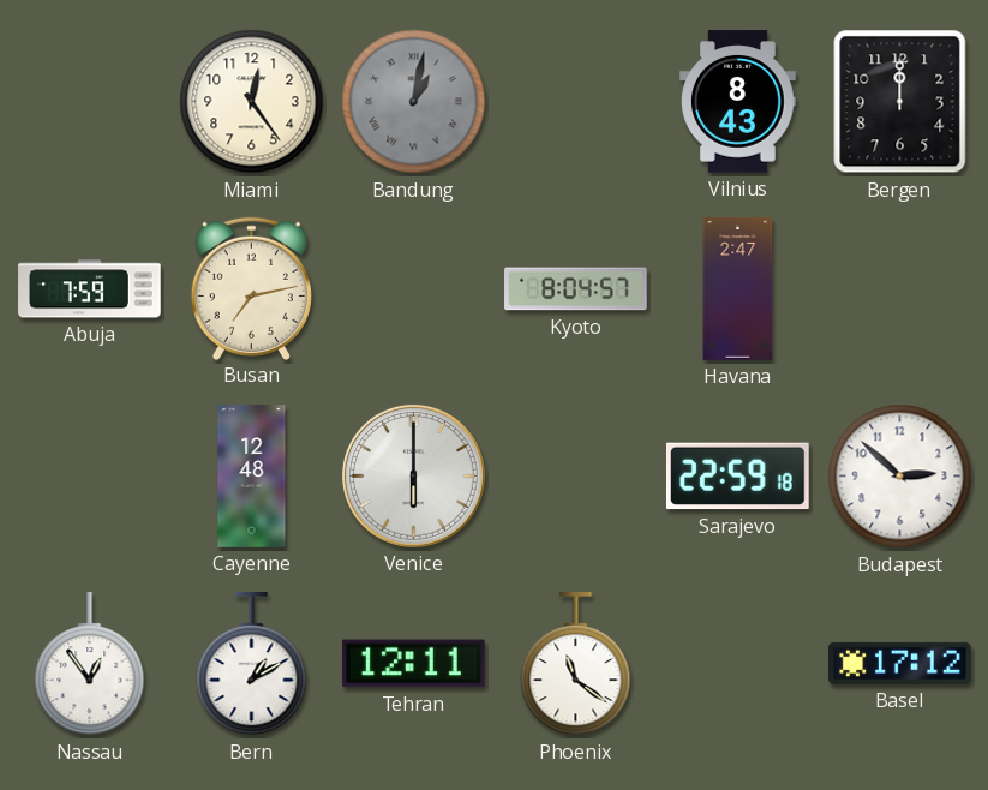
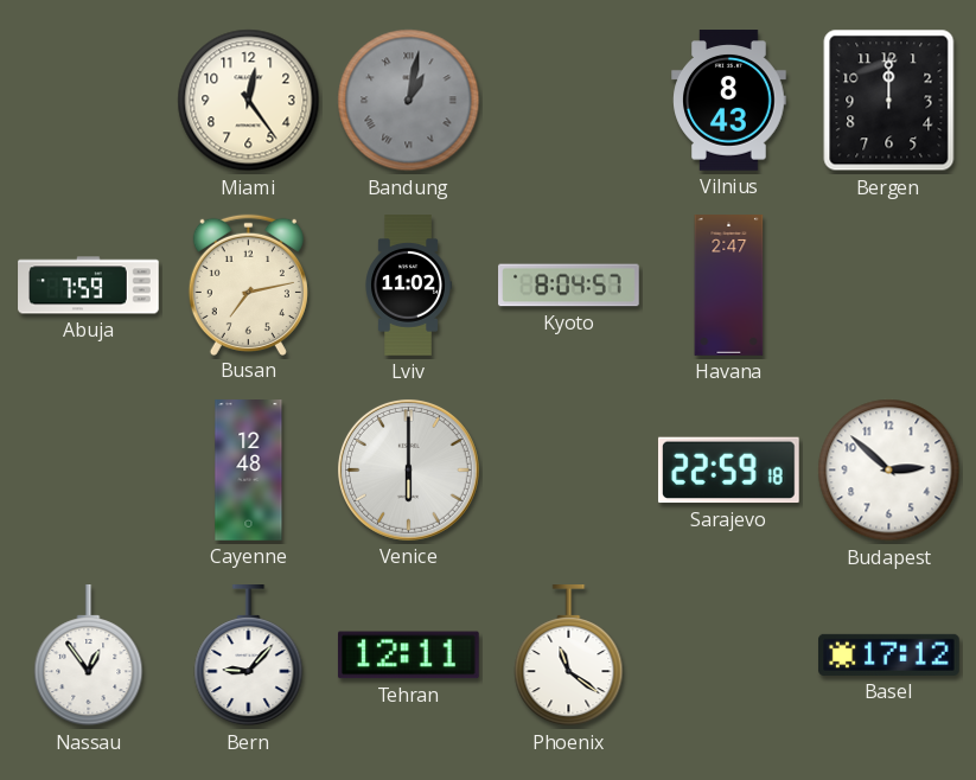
Lviv: none -> 11:02
Bern: 1:10 -> 9:07
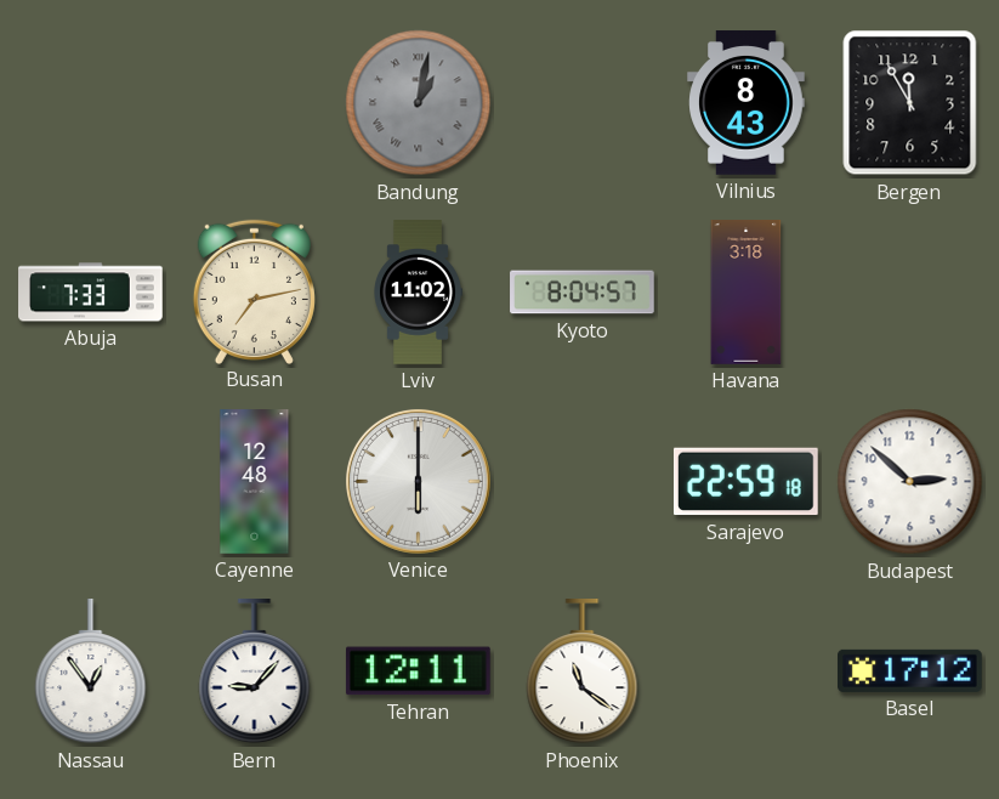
Miami: 12:24 -> none
Bergen: 12:00 -> 11:55
Abuja: 7:59 -> 7:33
Havana: 2:47 -> 3:18
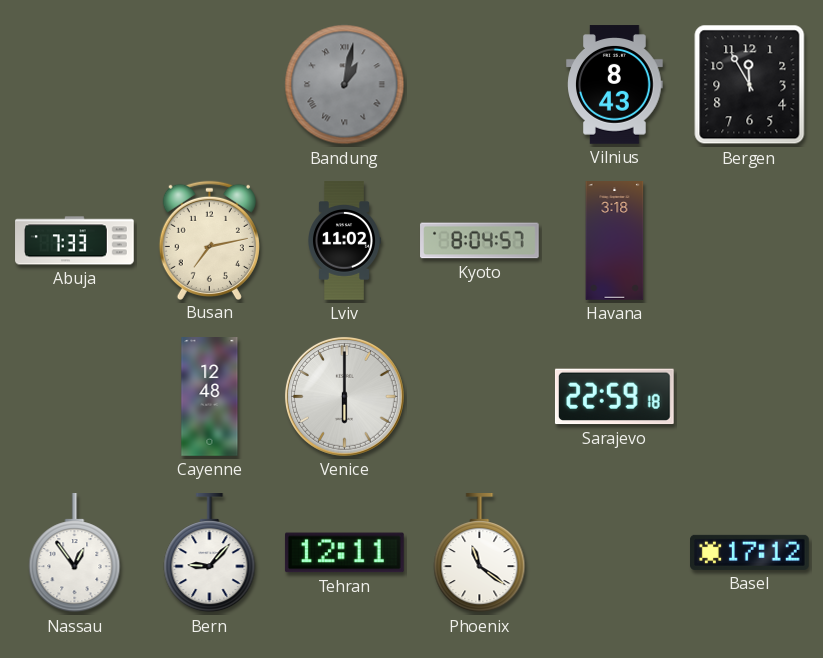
Budapest: 2:52 -> none
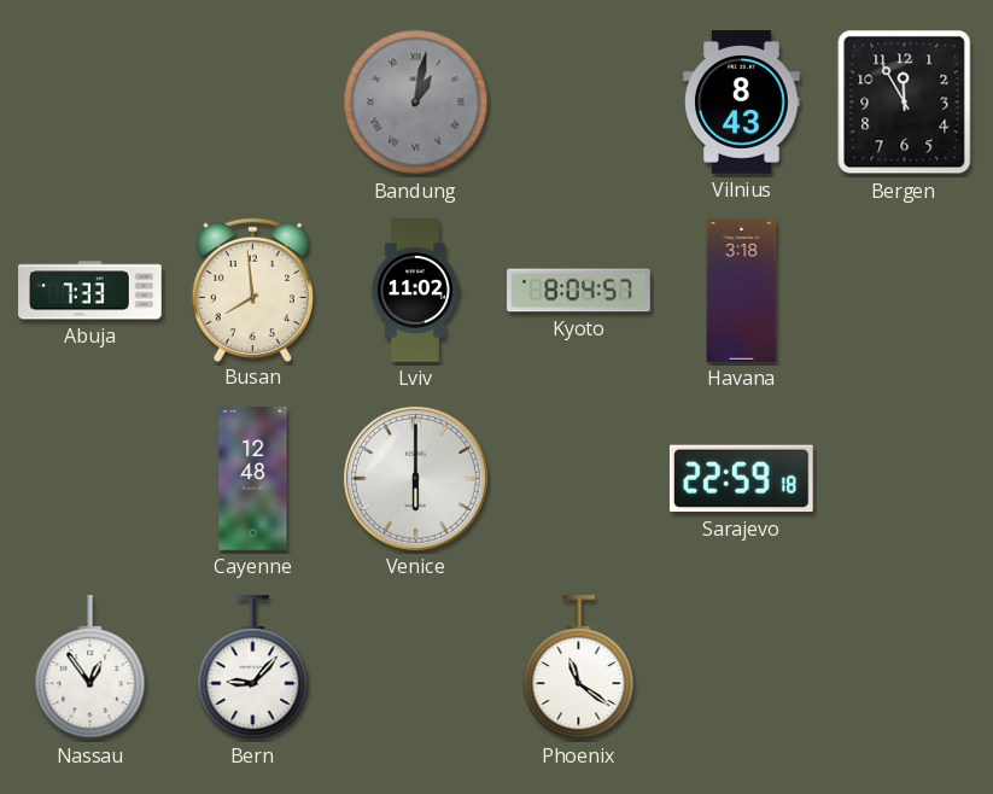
Busan: 7:13 -> 7:59
Tehran: 12:11 -> none
Basel: 17:12 -> none
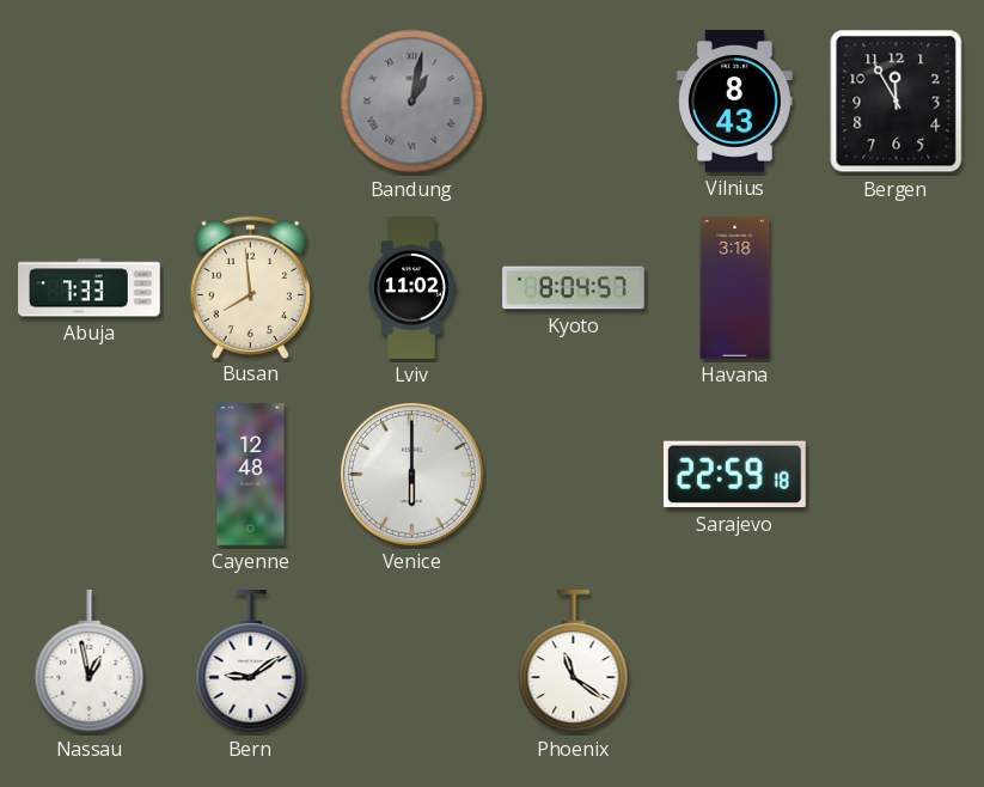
Nassau: 12:54 -> 12:58
Bern: 9:07 -> 9:09
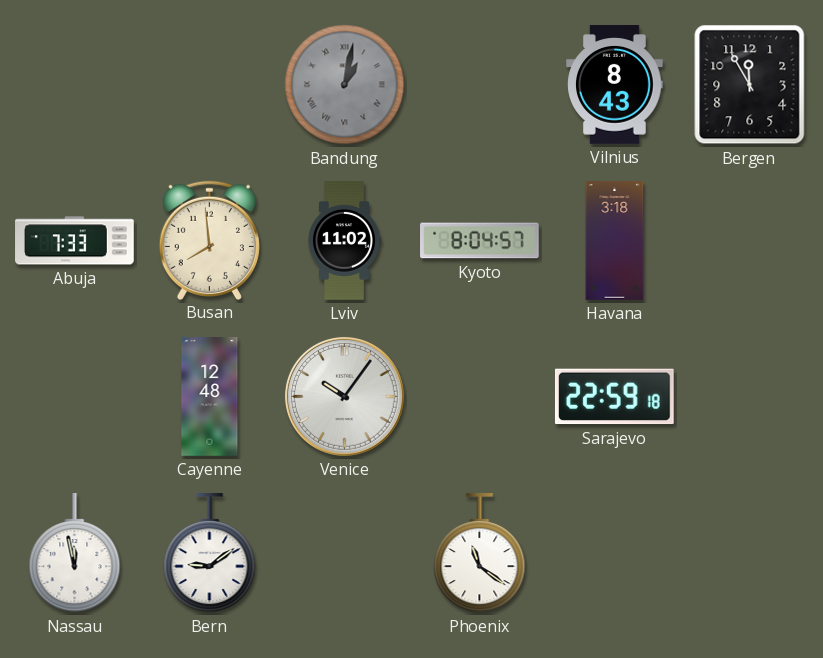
Venice: 6:00 -> 10:06
Nassau: 12:58 -> 11:58
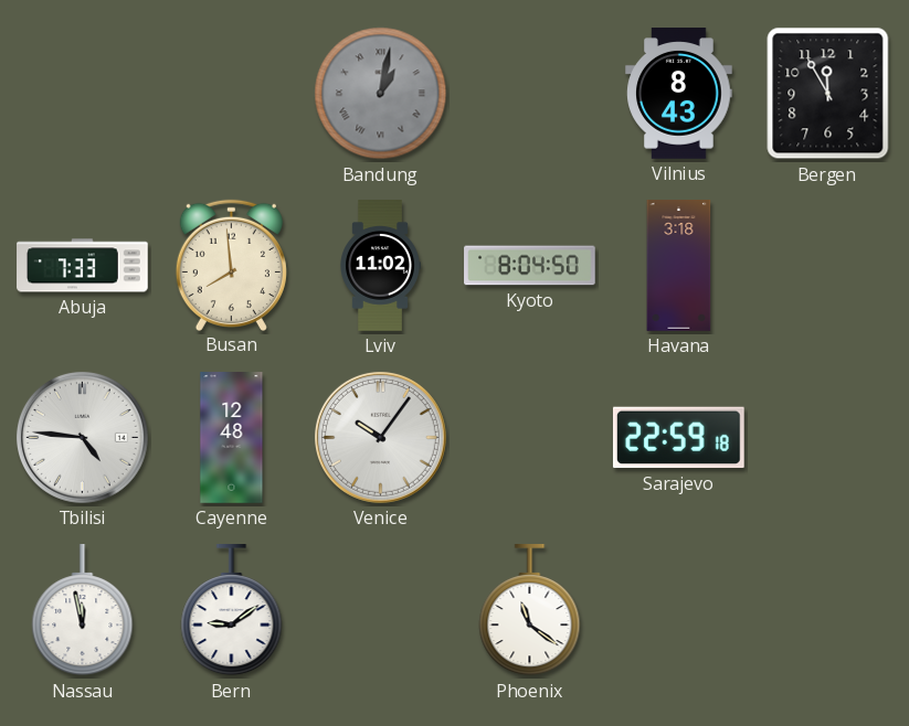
Kyoto: 8:04:57 -> 8:04:50
Tbilisi: none -> 4:46
